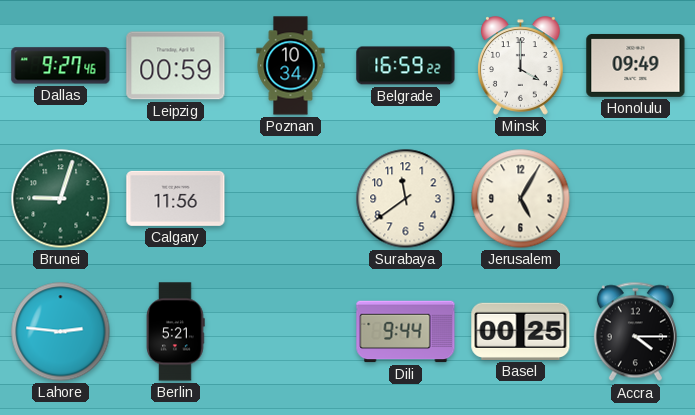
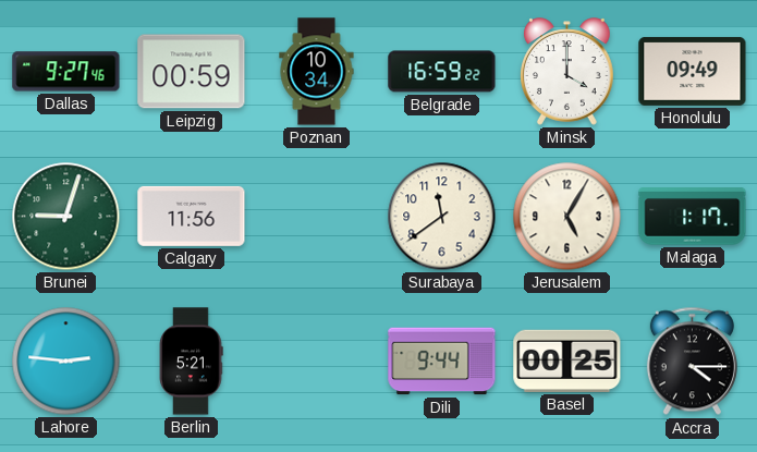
Malaga: none -> 1:17
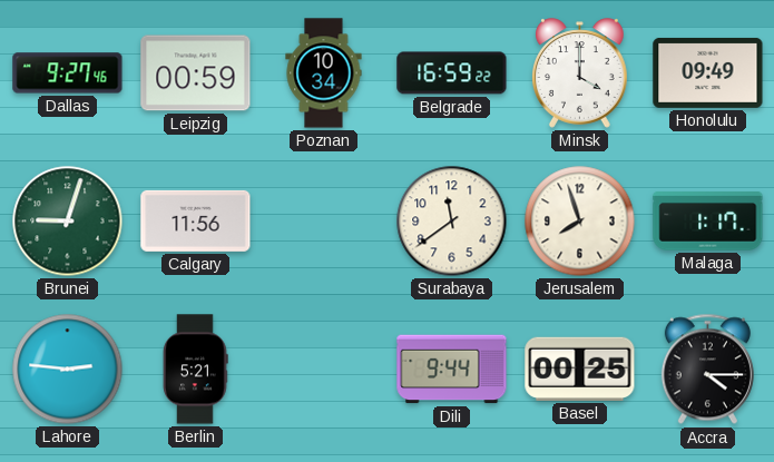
Jerusalem: 5:05 -> 7:57
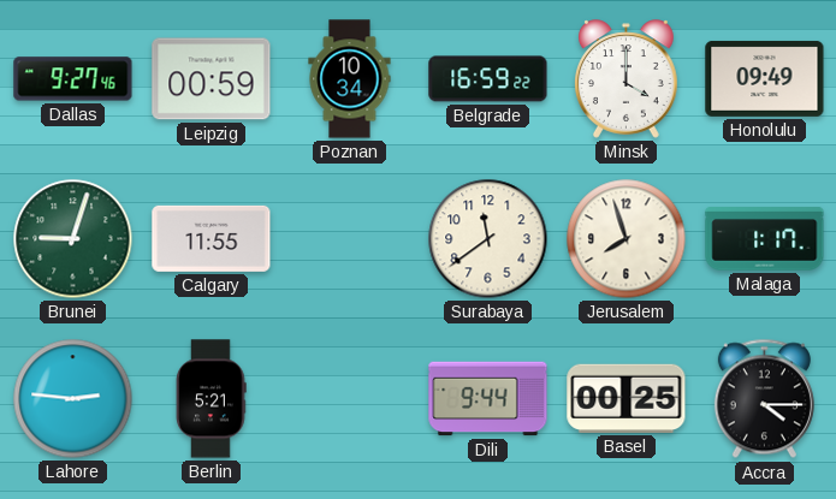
Calgary: 11:56 -> 11:55
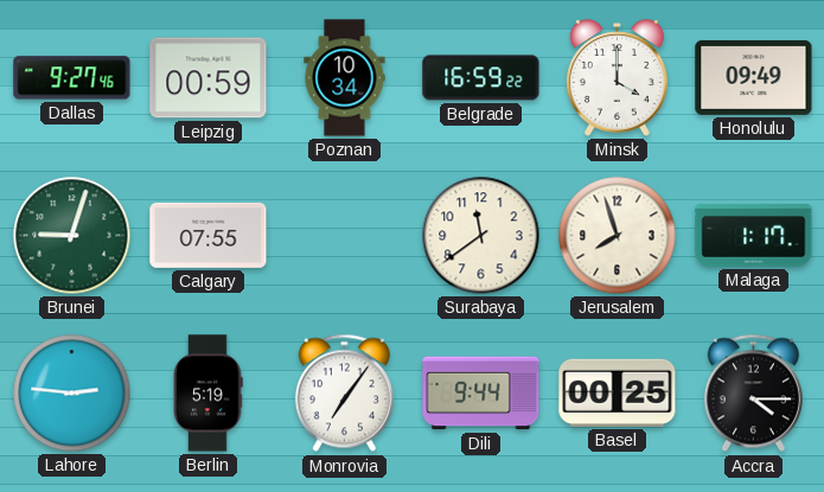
Calgary: 11:55 -> 07:55
Berlin: 5:21 -> 5:19
Monrovia: none -> 7:06
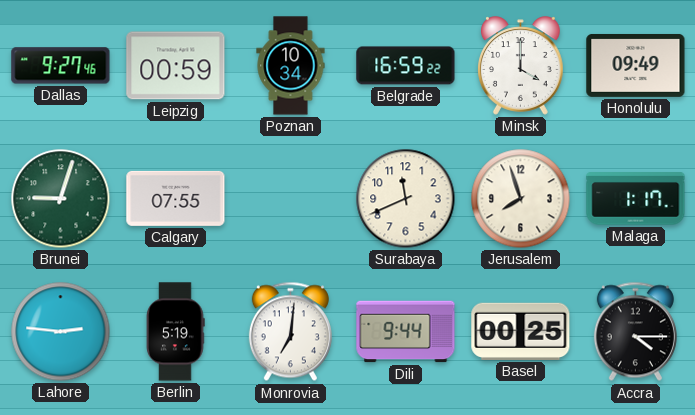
Surabaya: 11:39 -> 11:41
Monrovia: 7:06 -> 7:01
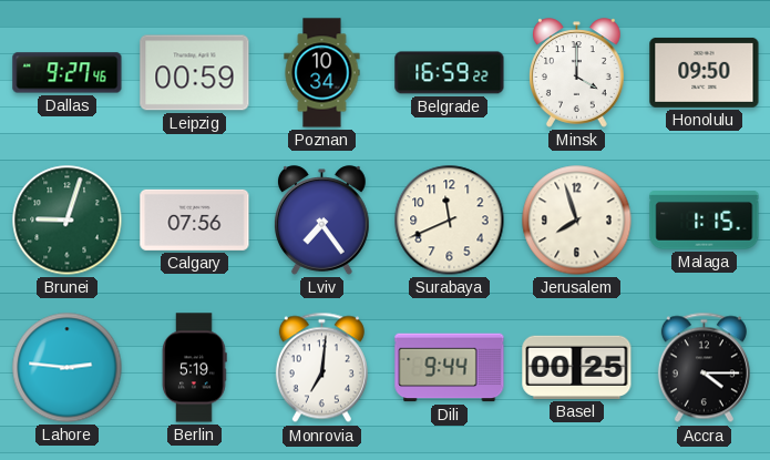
Honolulu: 09:49 -> 09:50
Calgary: 07:55 -> 07:56
Lviv: none -> 7:24
Malaga: 1:17 -> 1:15
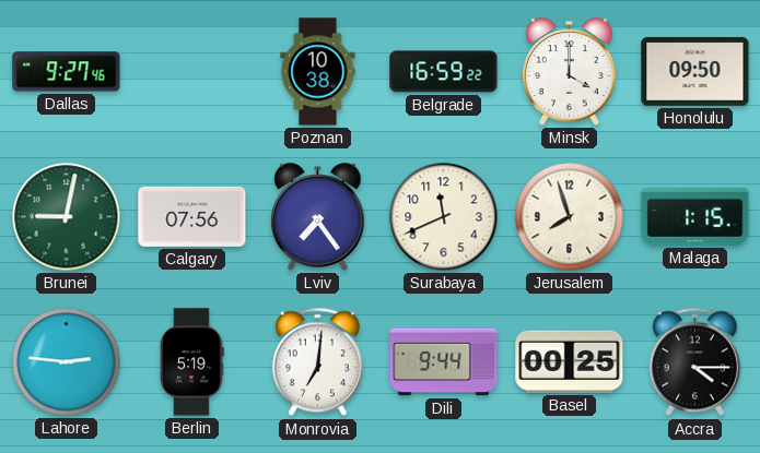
Leipzig: 00:59 -> none
Poznan: 10:34 -> 10:38
Brunei: 9:03 -> 9:02
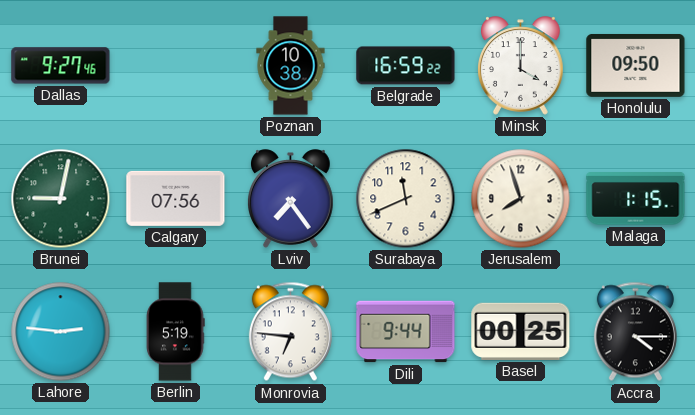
Monrovia: 7:01 -> 6:46
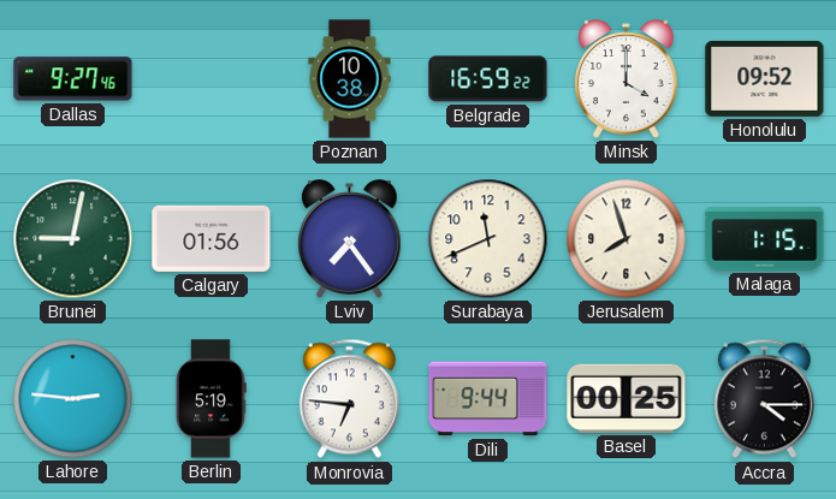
Honolulu: 09:50 -> 09:52
Calgary: 07:56 -> 01:56
